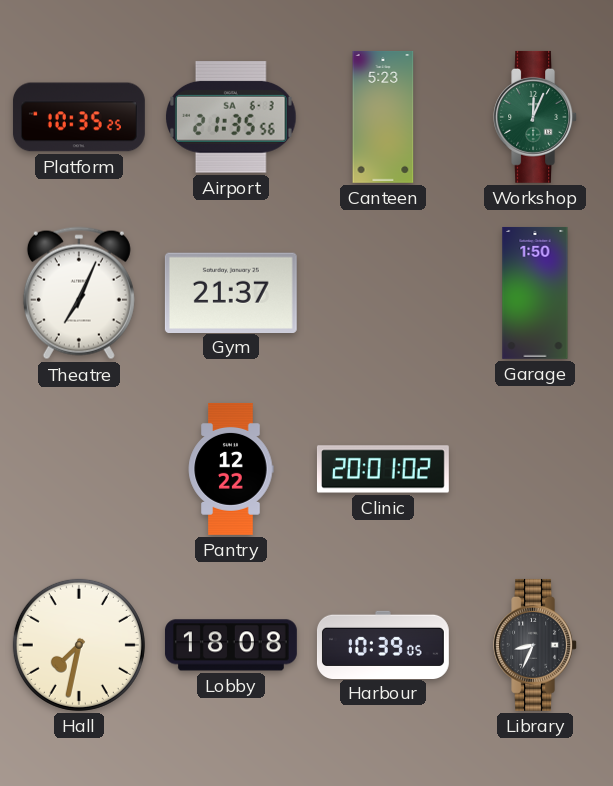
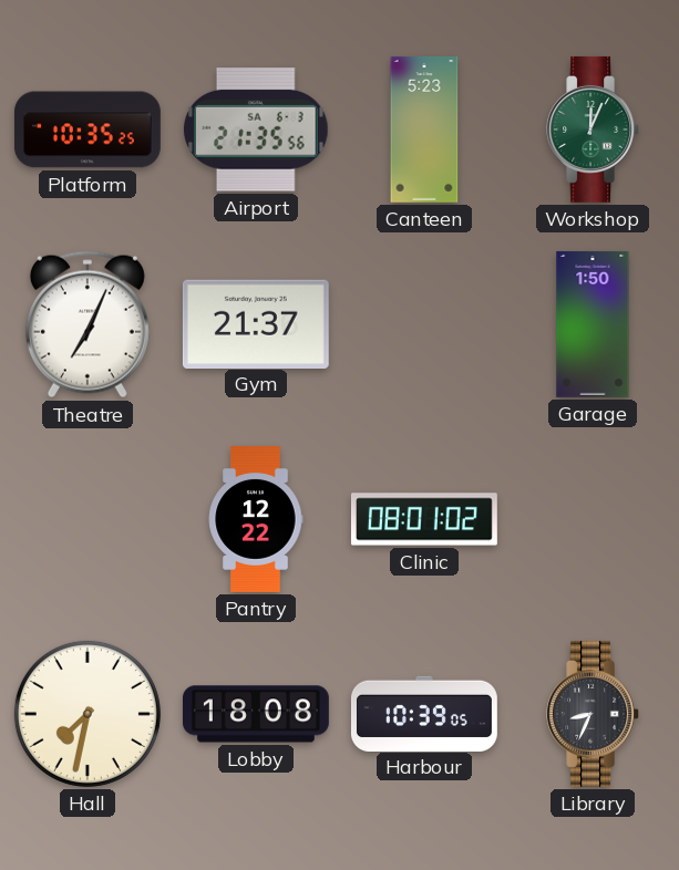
Clinic: 20:01 -> 08:01
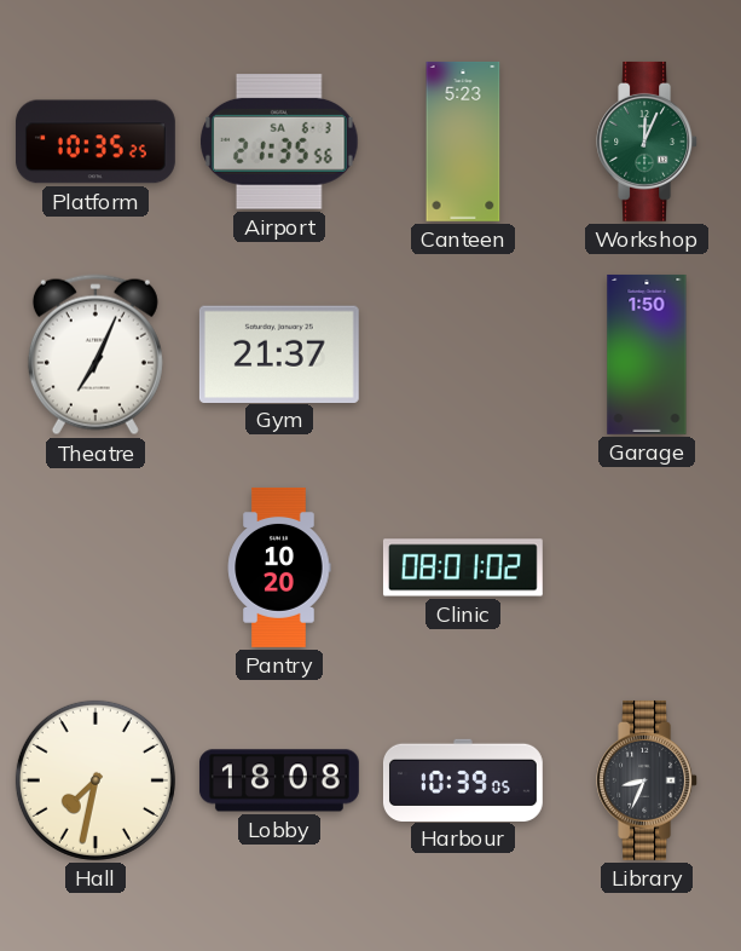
Pantry: 12:22 -> 10:20
